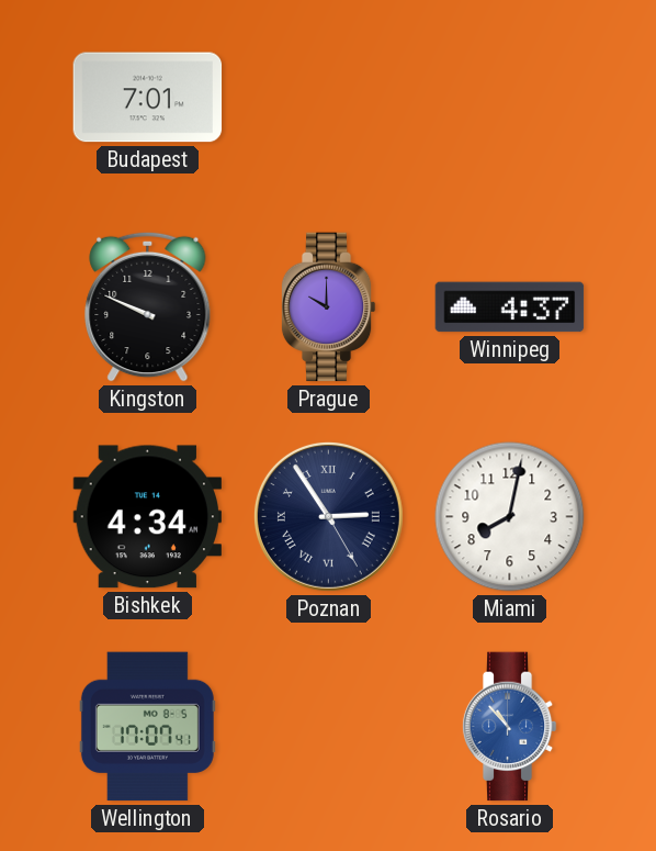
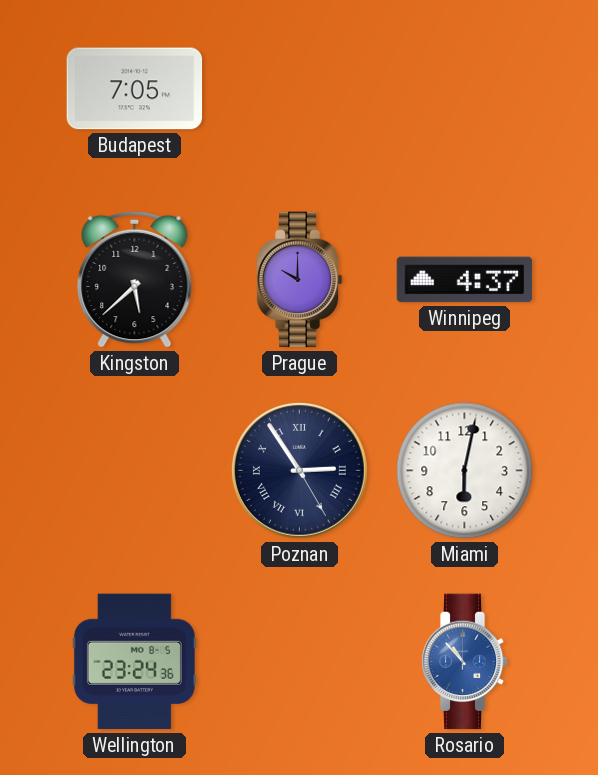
Budapest: 7:01 -> 7:05
Kingston: 9:49 -> 5:38
Bishkek: 4:34 -> none
Miami: 8:02 -> 6:02
Wellington: 17:07 -> 23:24
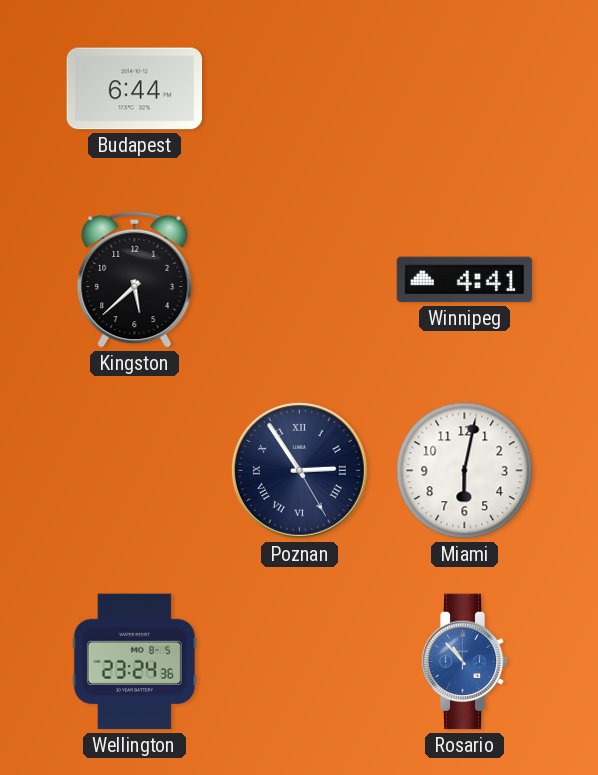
Budapest: 7:05 -> 6:44
Prague: 10:00 -> none
Winnipeg: 4:37 -> 4:41
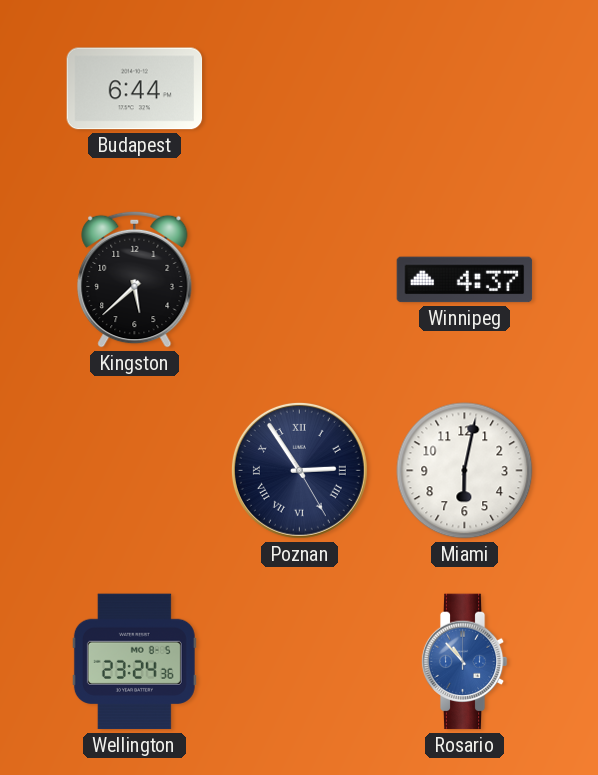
Winnipeg: 4:41 -> 4:37
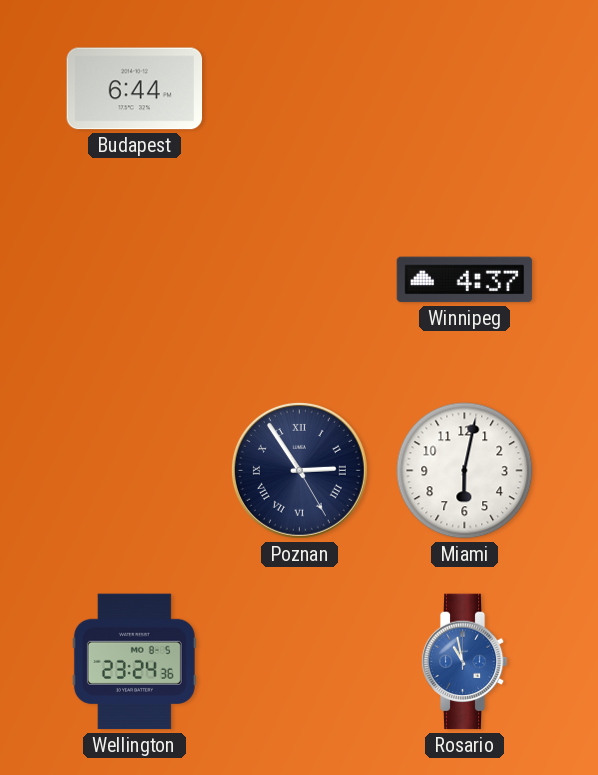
Kingston: 5:38 -> none
Rosario: 10:53 -> 10:58
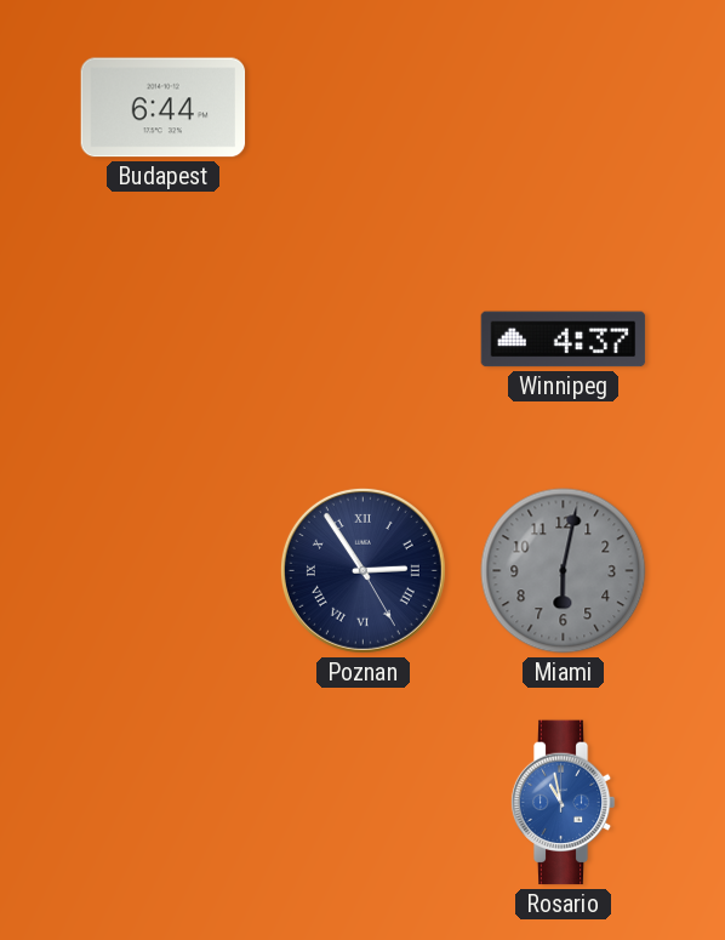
Miami dial: white -> grey
Wellington: 23:24 -> none
